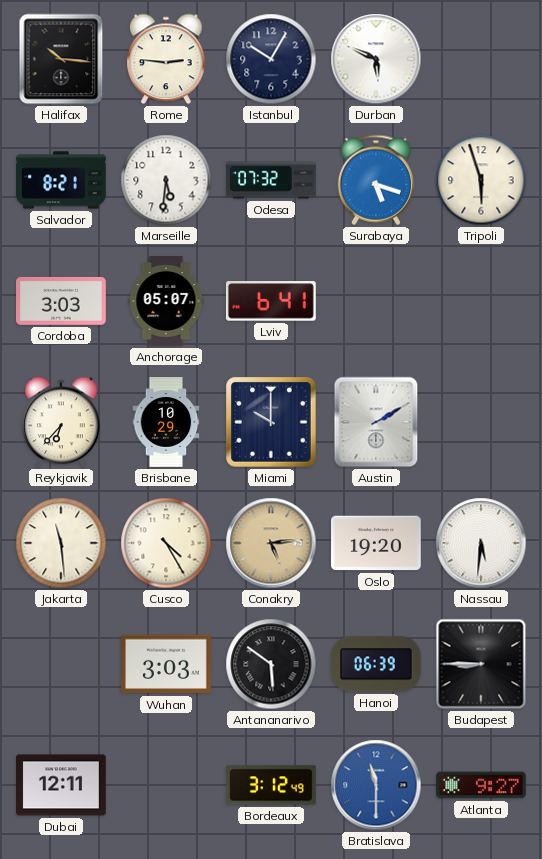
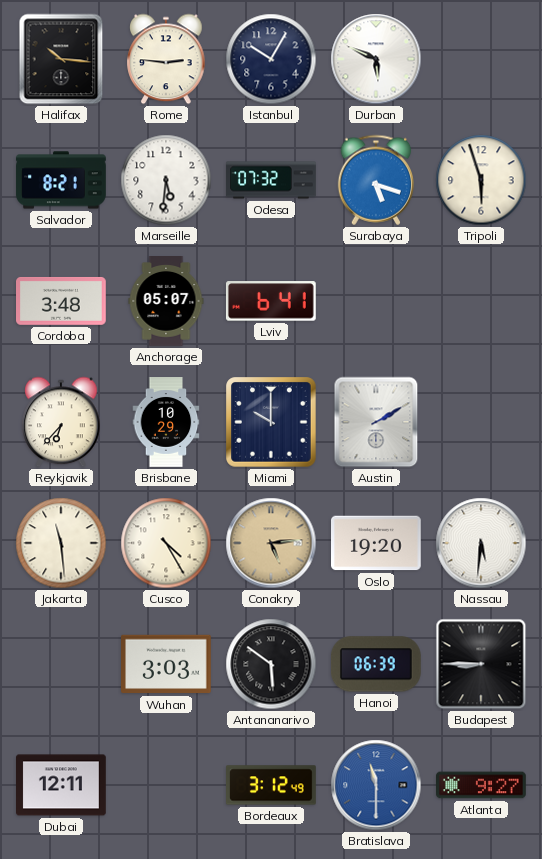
Cordoba: 3:03 -> 3:48
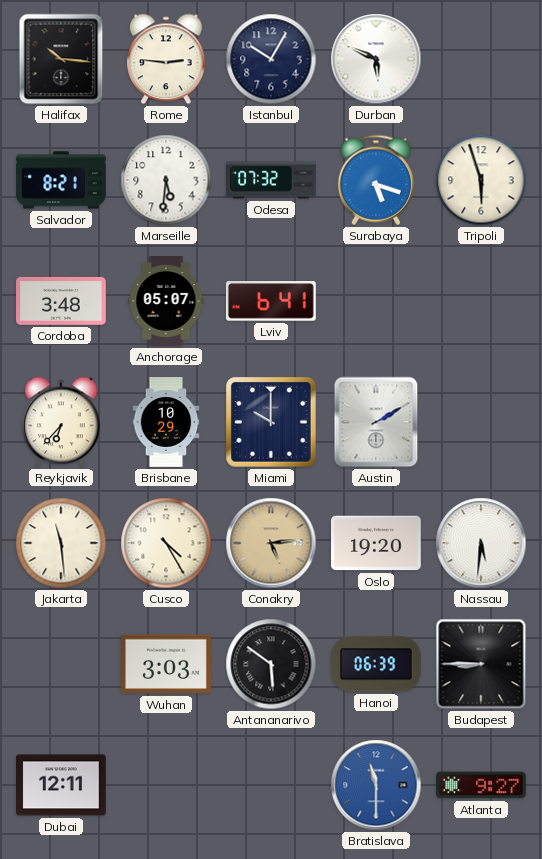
Bordeaux: 3:12 -> none
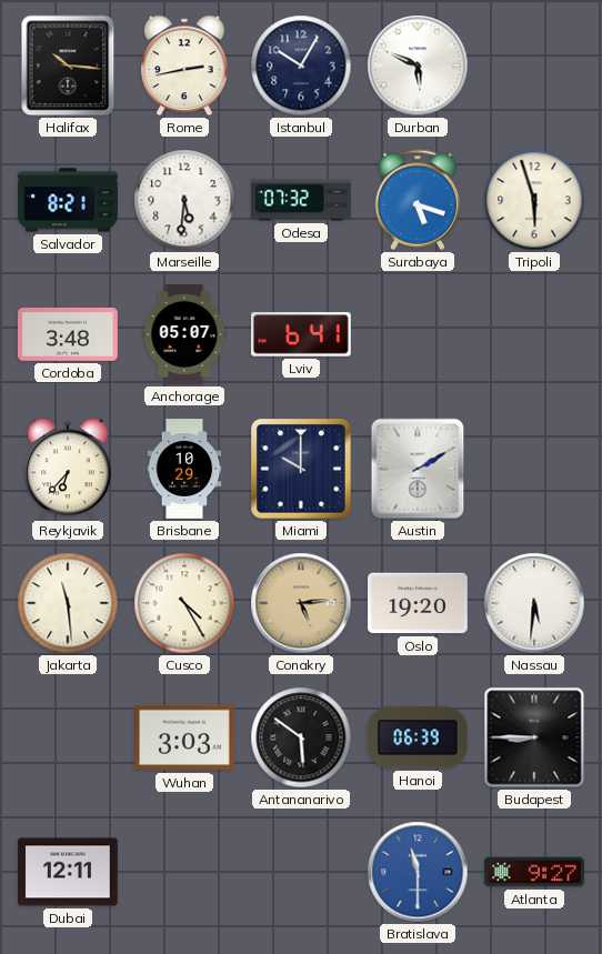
Rome: 2:46 -> 2:43
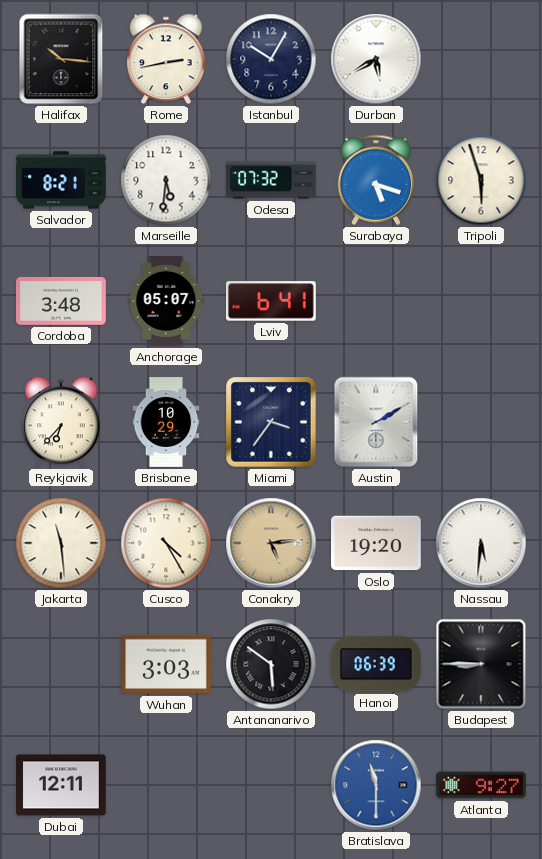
Durban: 5:49 -> 5:40
Miami: 10:00 -> 3:36
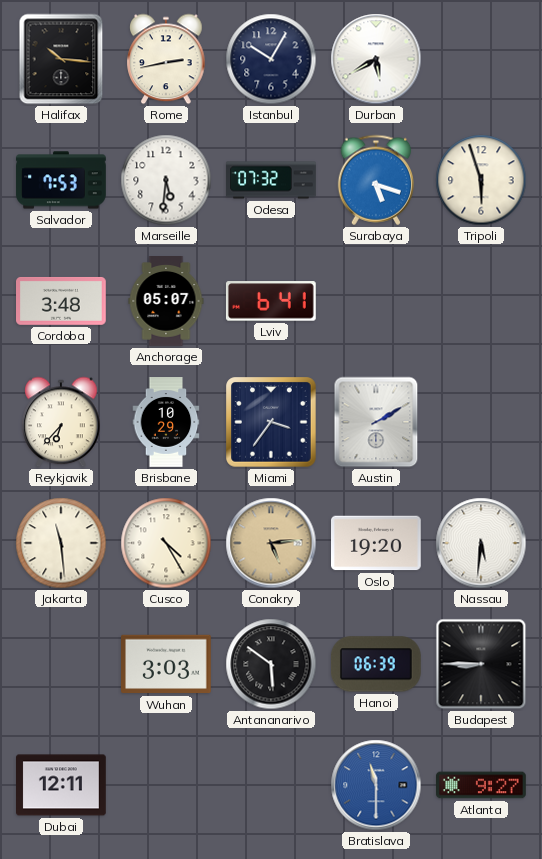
Salvador: 8:21 -> 7:53
